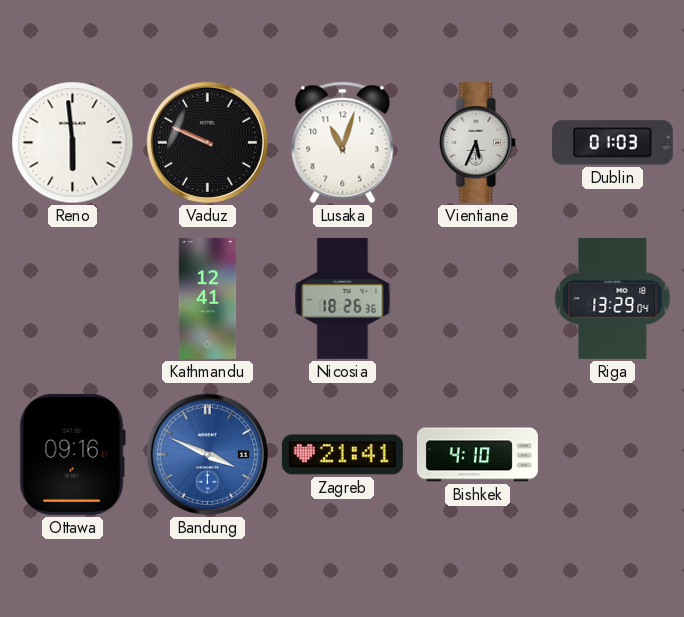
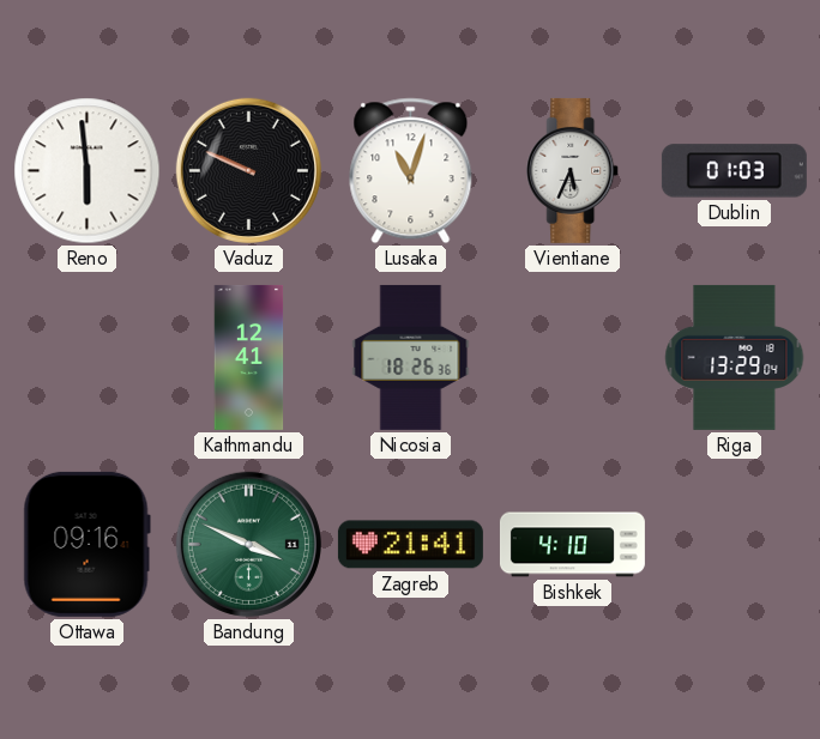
Bandung dial: blue -> green
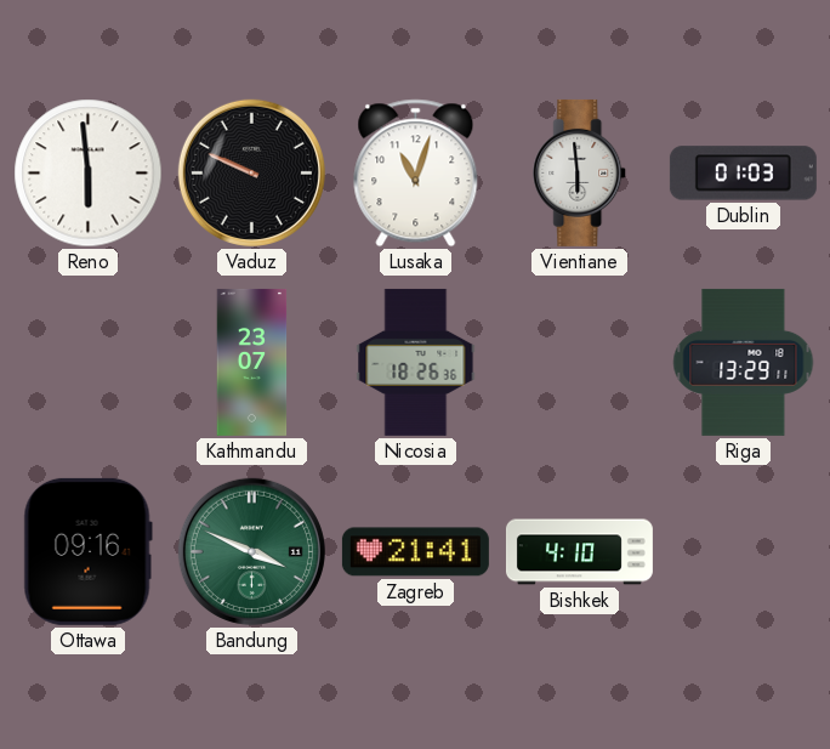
Vientiane: 5:34 -> 5:59
Kathmandu: 12:41 -> 23:07
Riga: 13:29:04 -> 13:29:11
